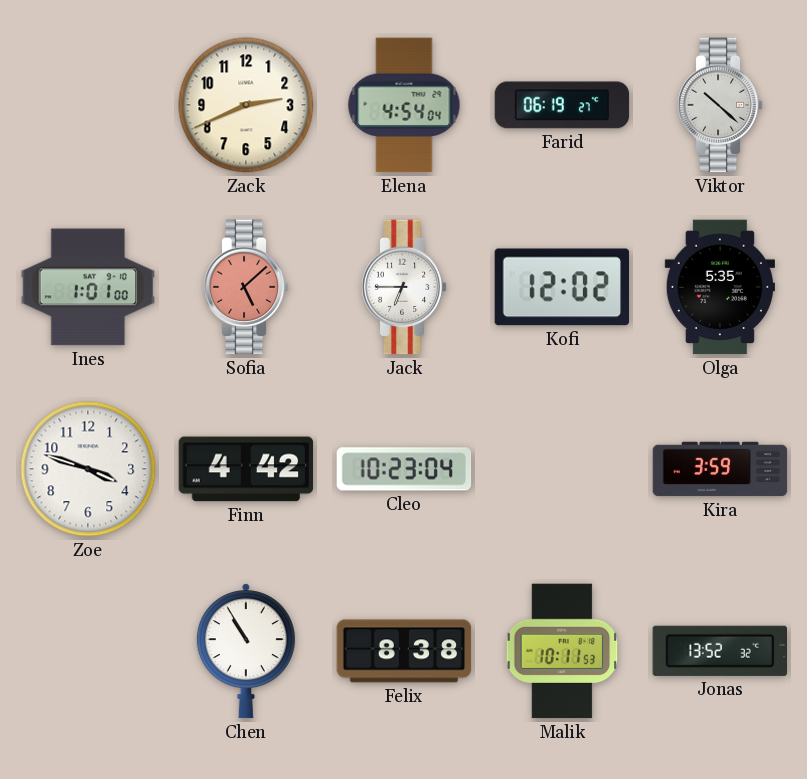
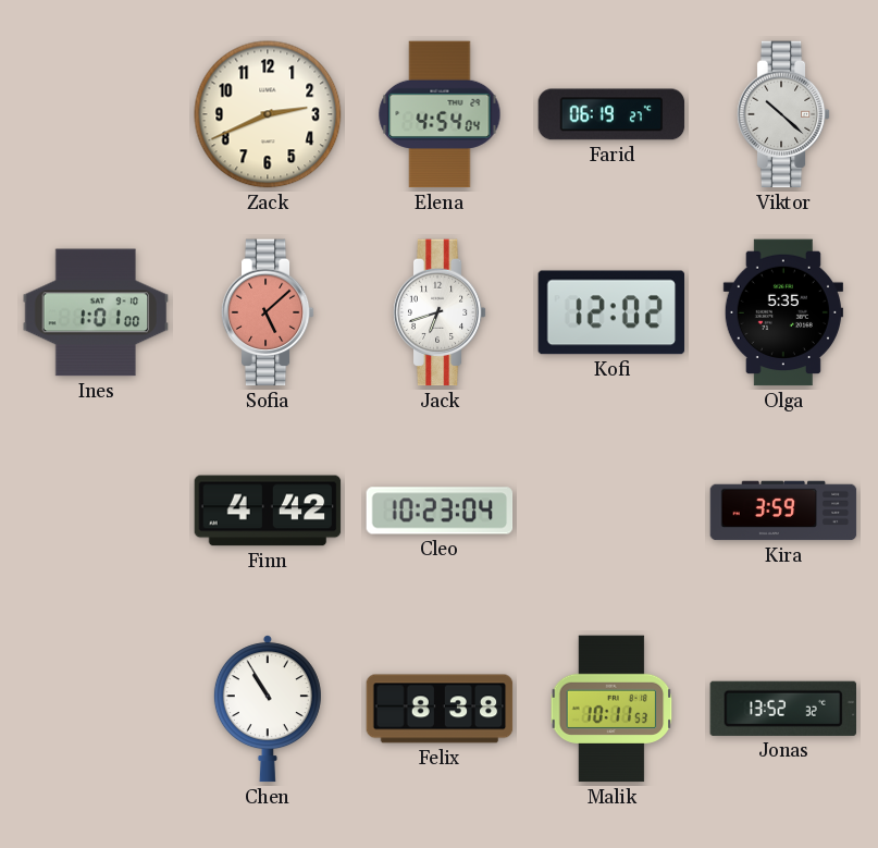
Jack: 6:45 -> 6:42
Zoe: 3:48 -> none
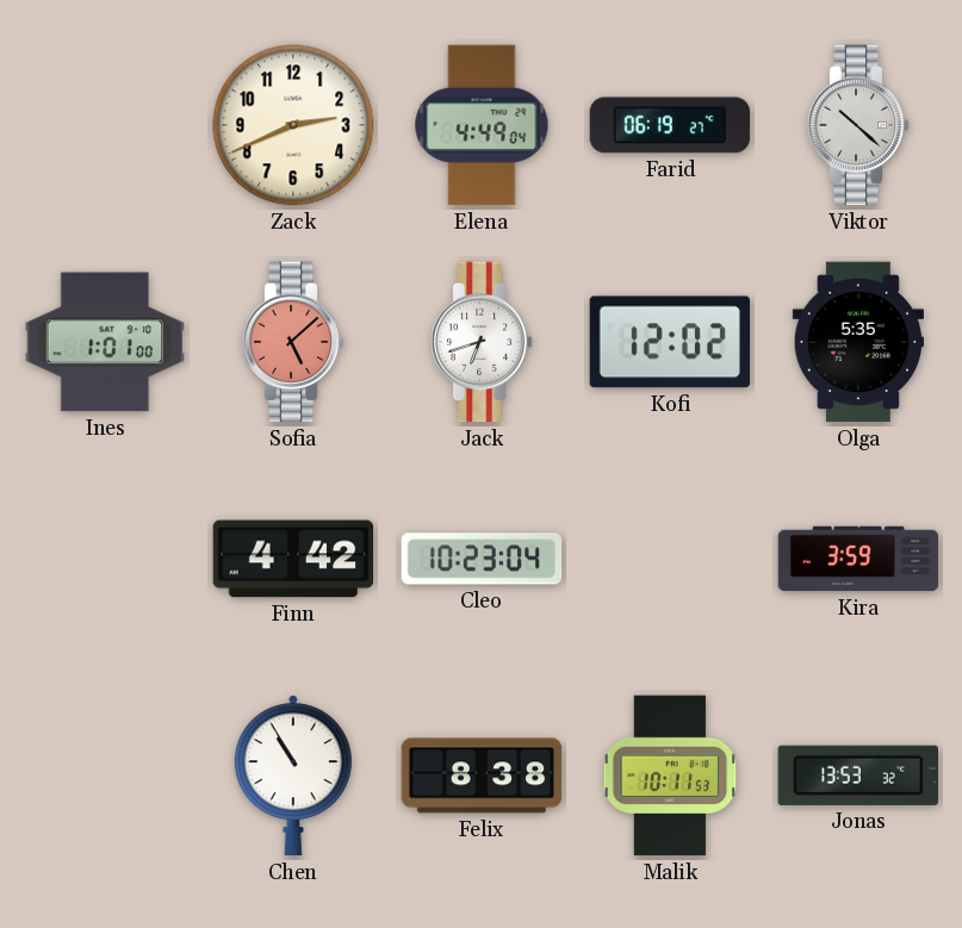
Elena: 4:54 -> 4:49
Jonas: 13:52 -> 13:53
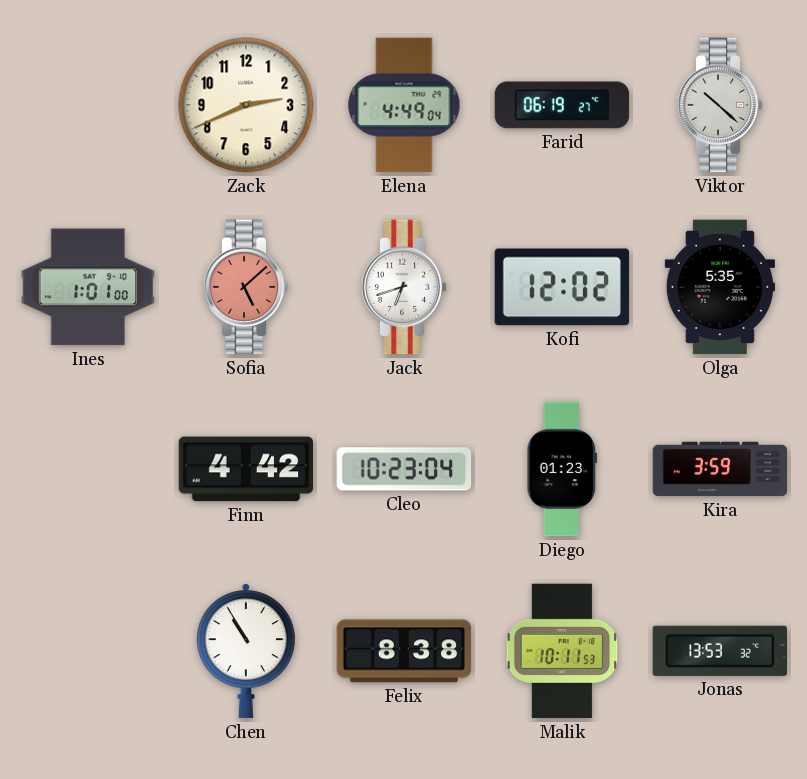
Diego: none -> 01:23
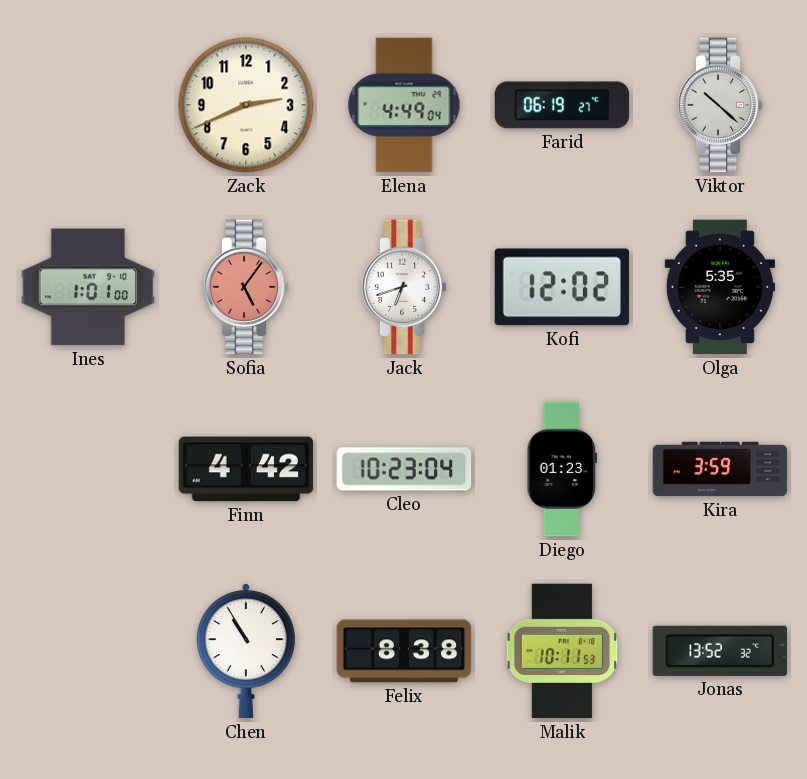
Sofia: 5:08 -> 5:06
Jonas: 13:53 -> 13:52
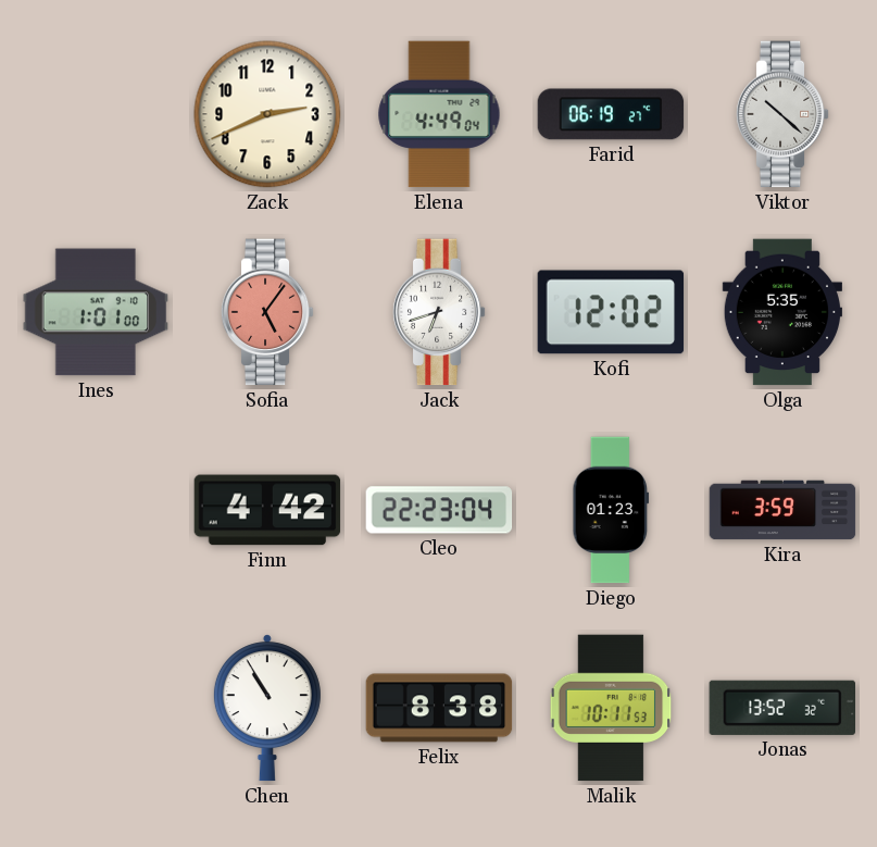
Cleo: 10:23 -> 22:23
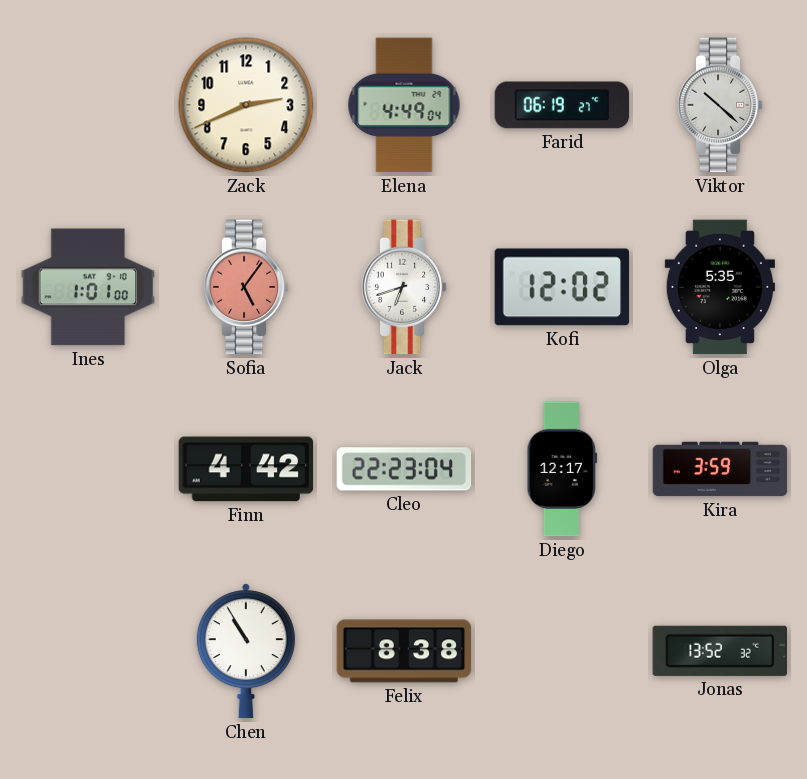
Diego: 01:23 -> 12:17
Malik: 10:11 -> none
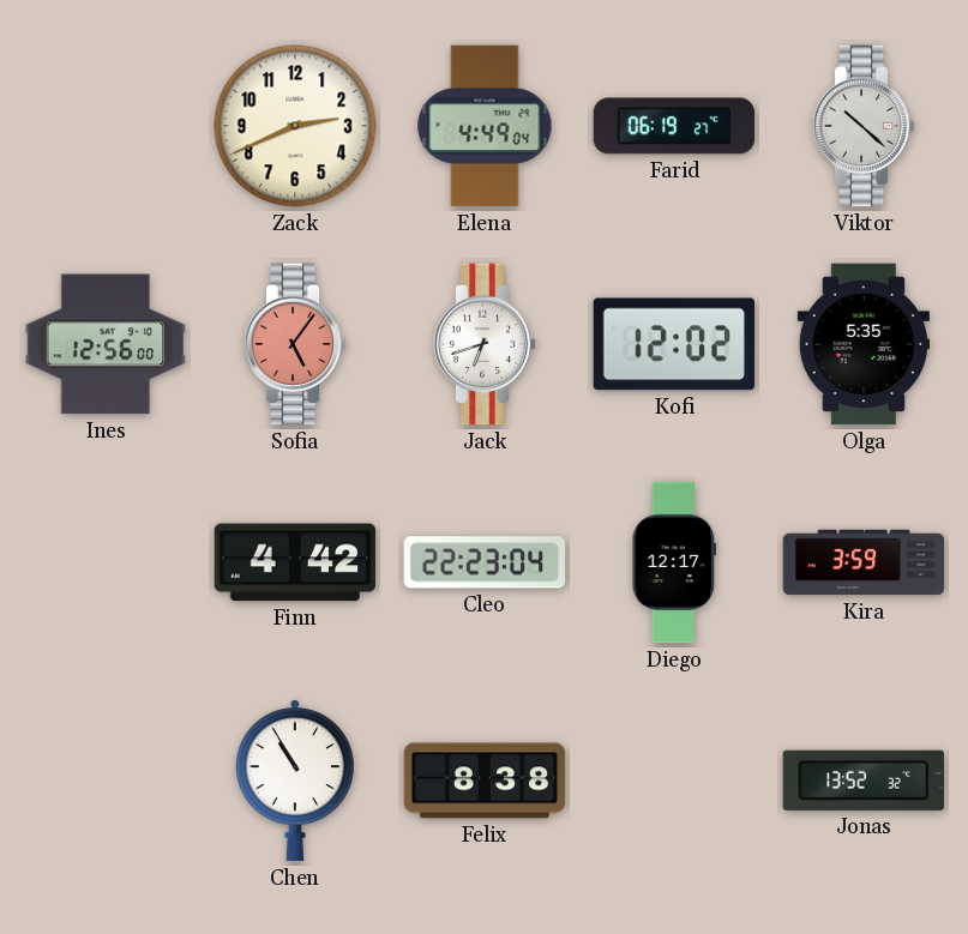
Ines: 1:01 -> 12:56
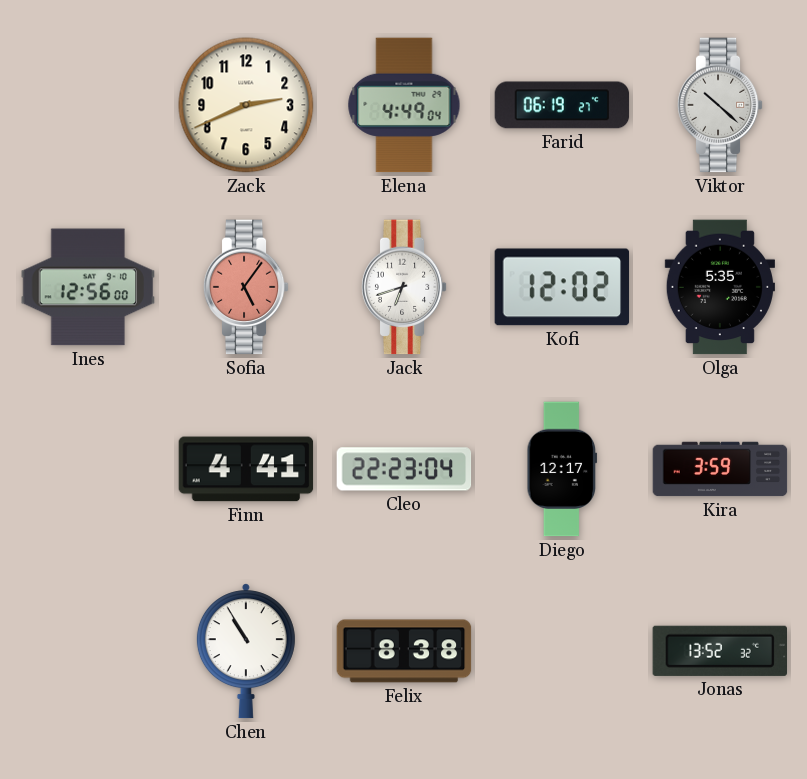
Finn: 4:42 -> 4:41
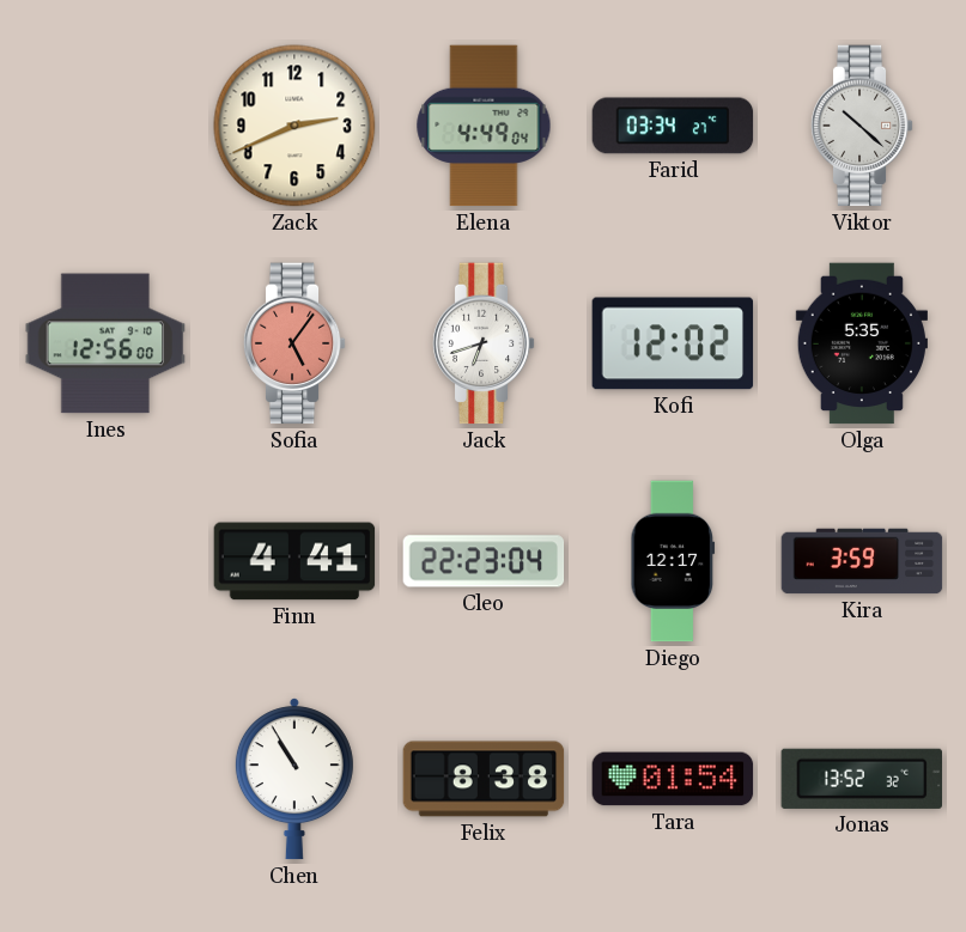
Farid: 06:19 -> 03:34
Tara: none -> 01:54
